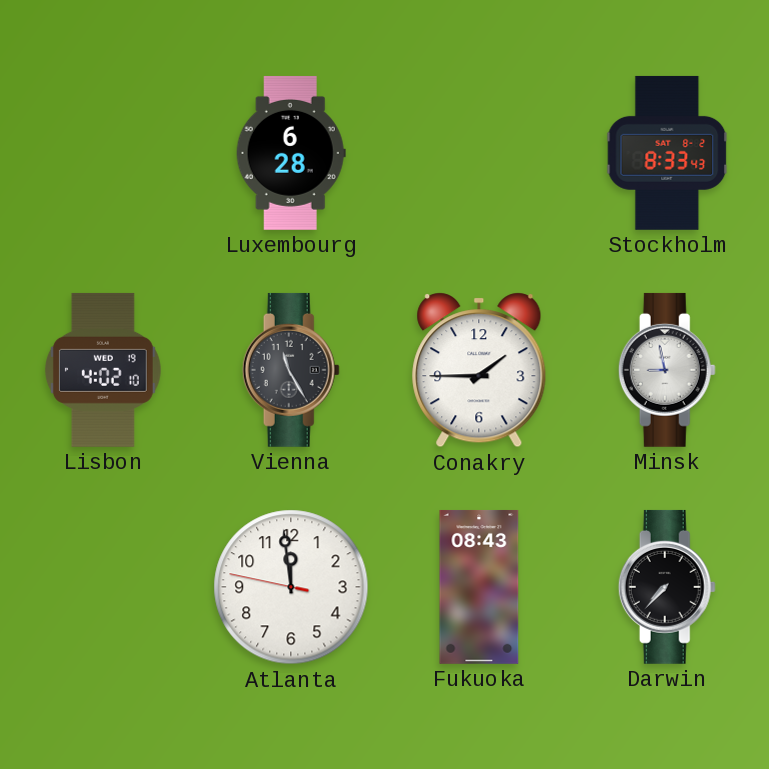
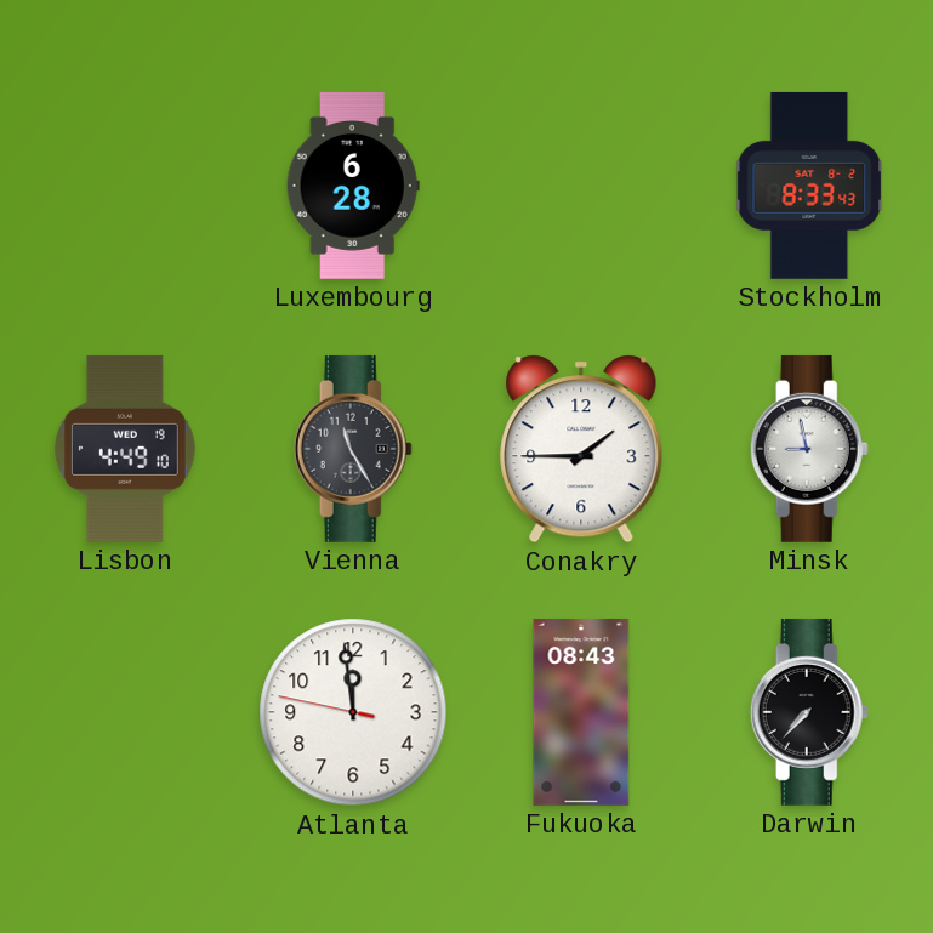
Lisbon: 4:02 -> 4:49
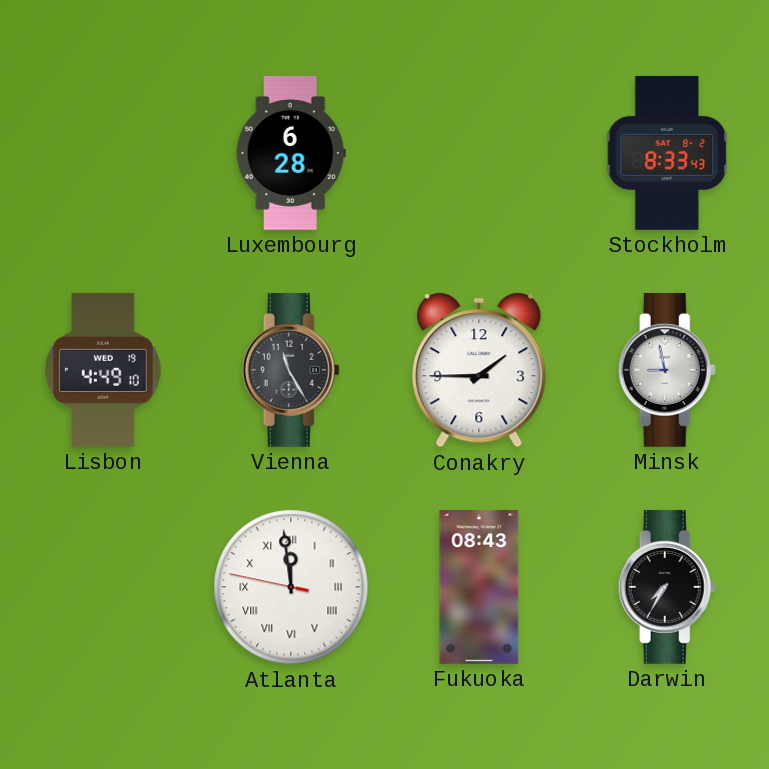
Atlanta numerals: Arabic -> Roman
Darwin: 7:37 -> 7:35
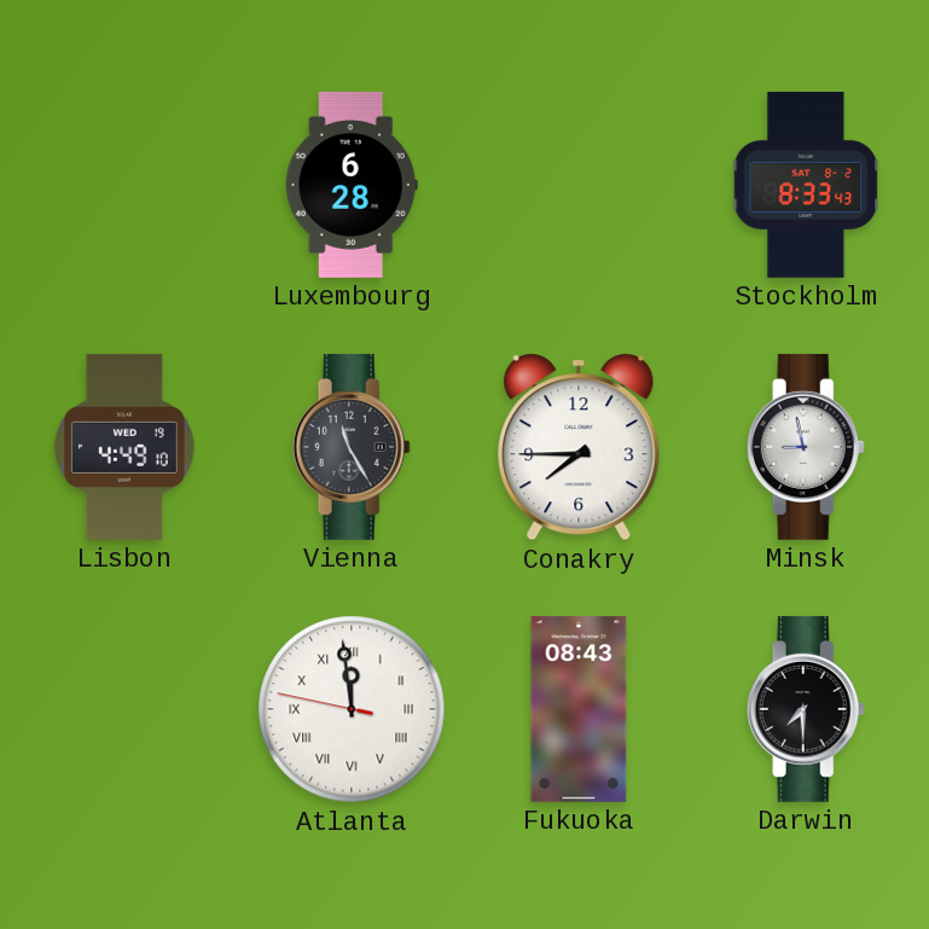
Conakry: 1:45 -> 7:45
Darwin: 7:35 -> 7:30
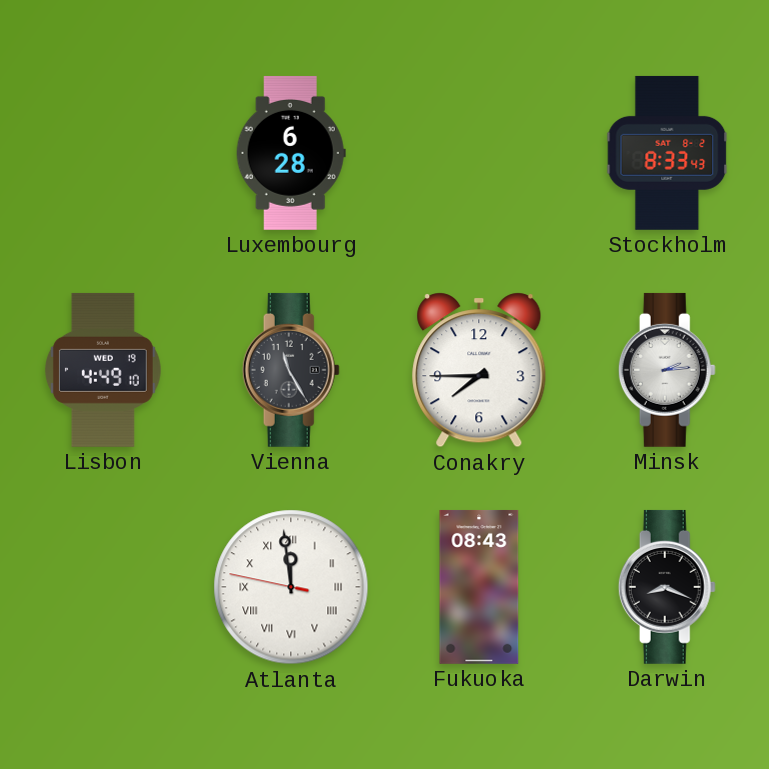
Minsk: 8:58 -> 2:14
Darwin: 7:30 -> 8:19
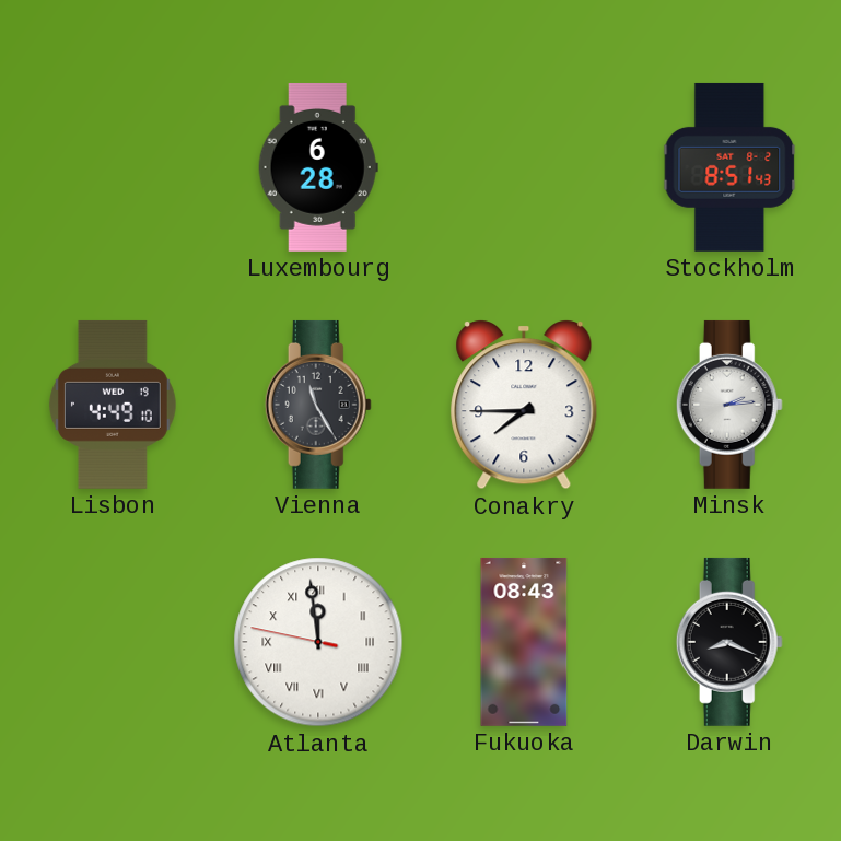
Stockholm: 8:33 -> 8:51
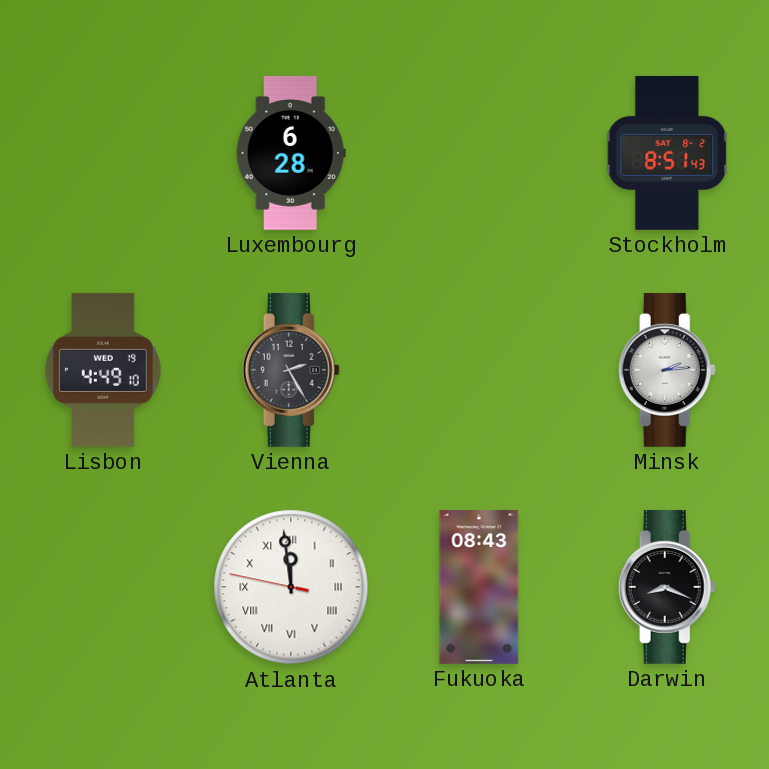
Vienna: 11:25 -> 2:25
Conakry: 7:45 -> none
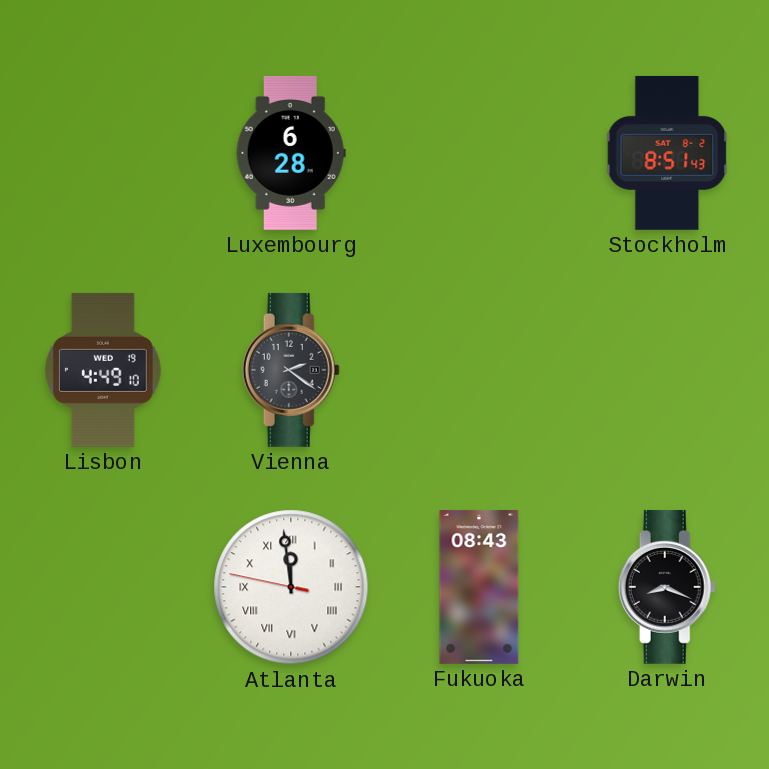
Vienna: 2:25 -> 2:21
Minsk: 2:14 -> none
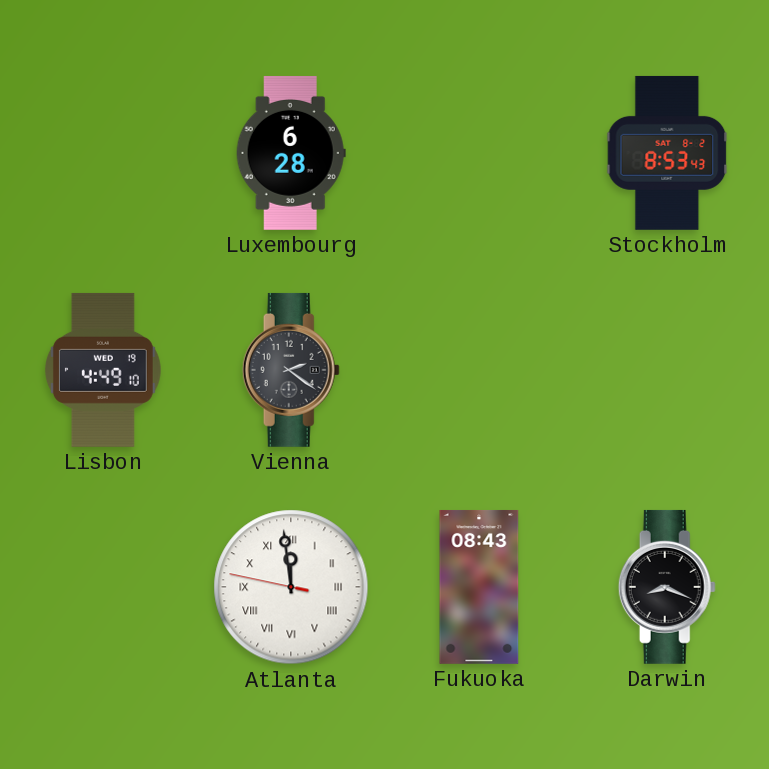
Stockholm: 8:51 -> 8:53
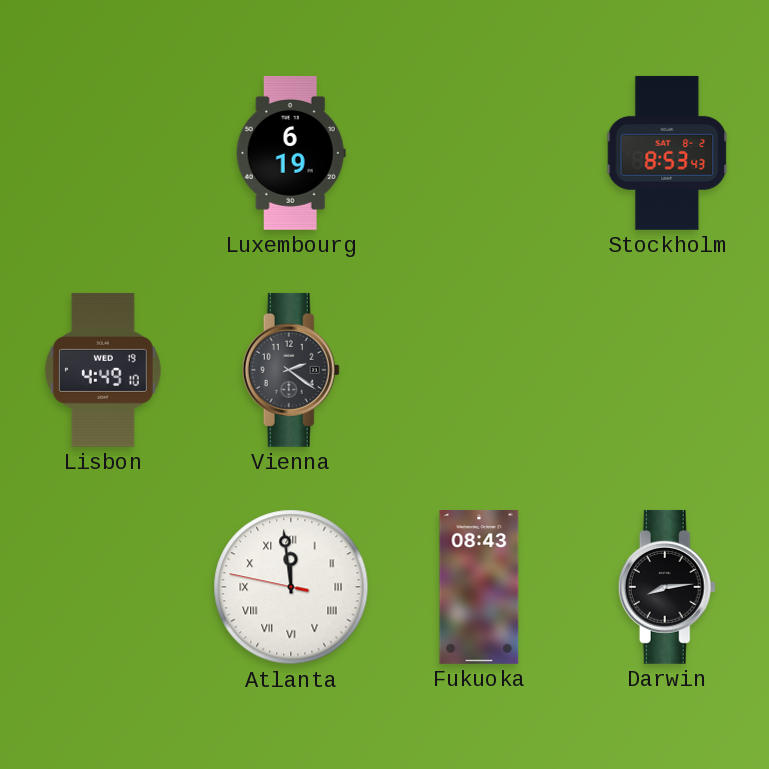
Luxembourg: 6:28 -> 6:19
Darwin: 8:19 -> 8:14
